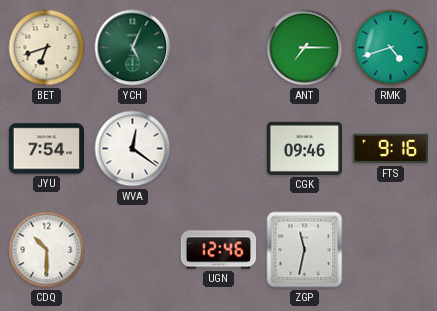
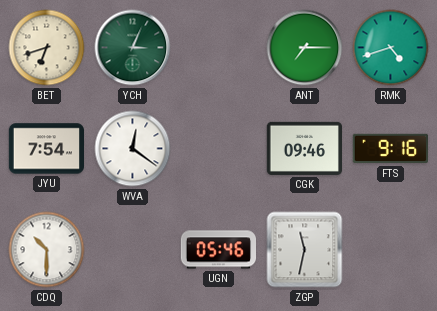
YCH: 5:04 -> 3:04
UGN: 12:46 -> 05:46
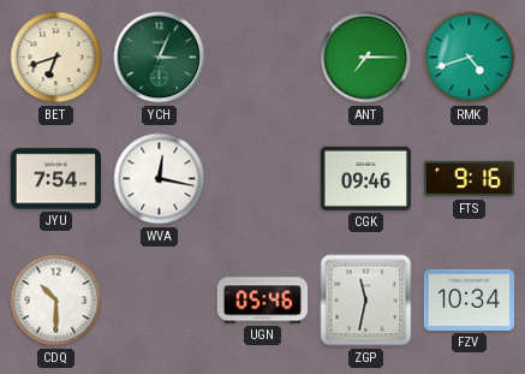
WVA: 12:21 -> 12:17
FZV: none -> 10:34
